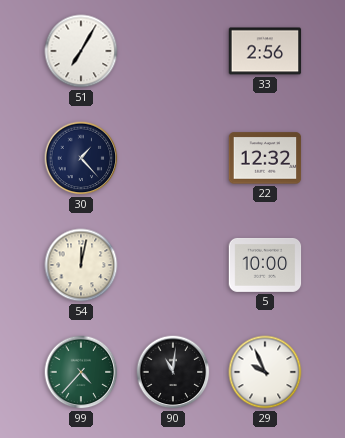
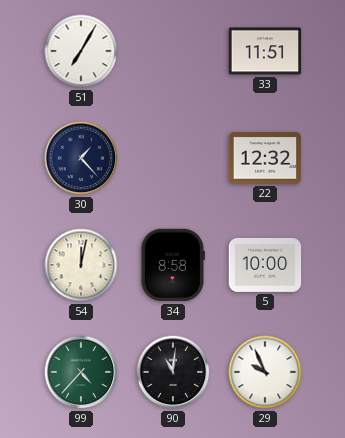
33: 2:56 -> 11:51
34: none -> 8:58
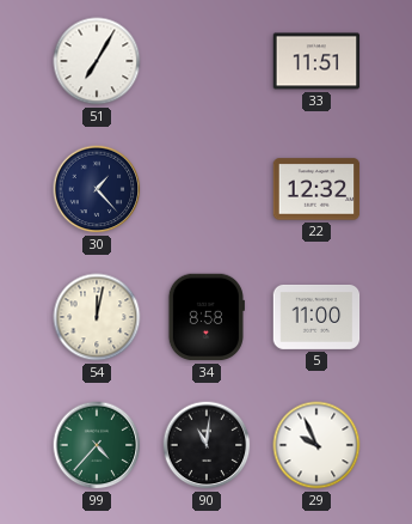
5: 10:00 -> 11:00
